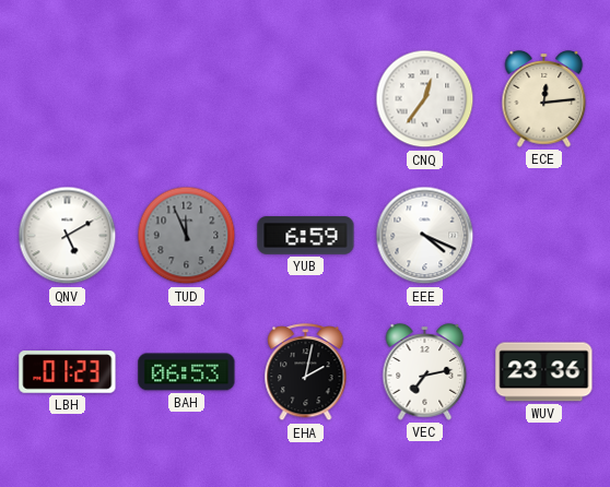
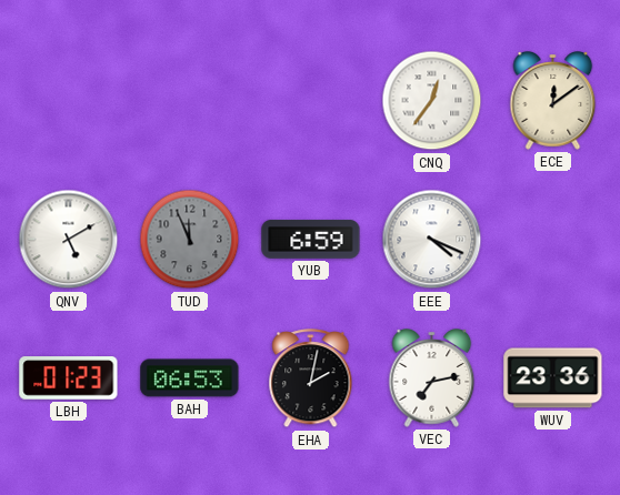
ECE: 12:14 -> 12:09
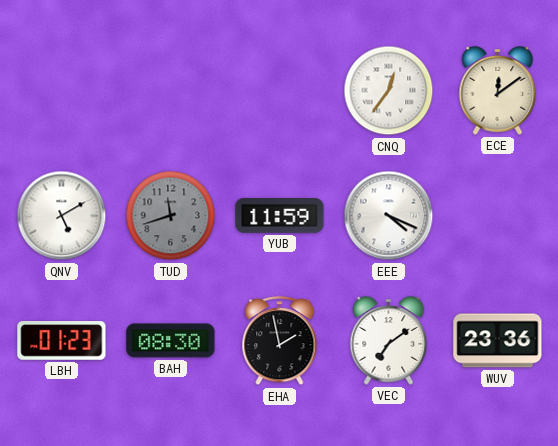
TUD: 11:56 -> 11:42
YUB: 6:59 -> 11:59
BAH: 06:53 -> 08:30
EHA: 2:02 -> 1:58
VEC: 7:13 -> 7:09
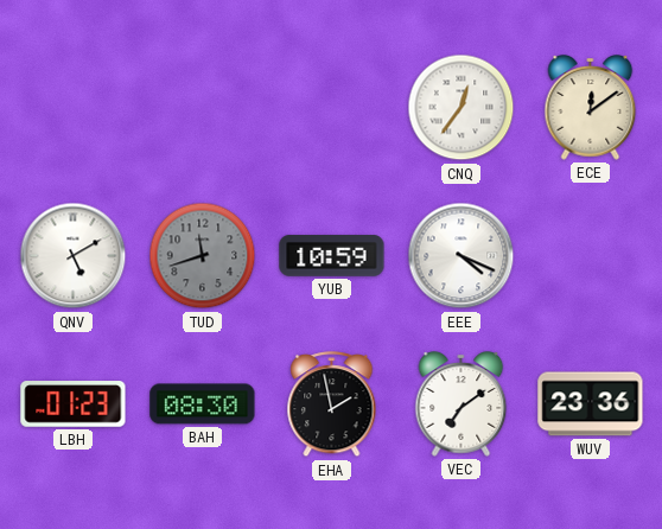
YUB: 11:59 -> 10:59
